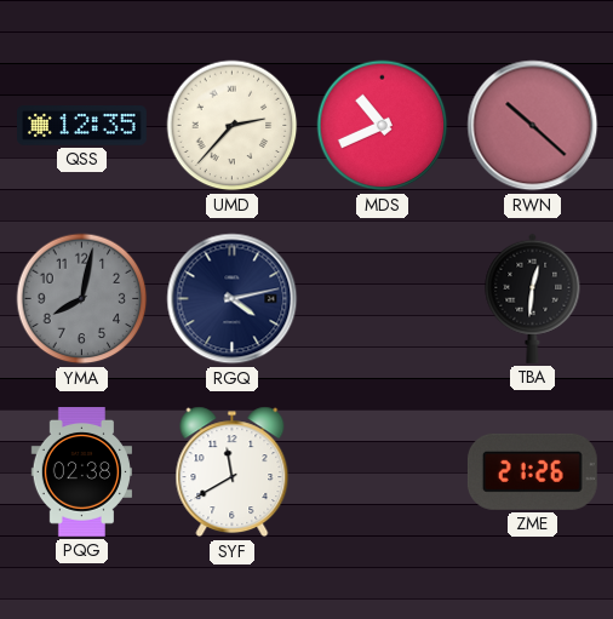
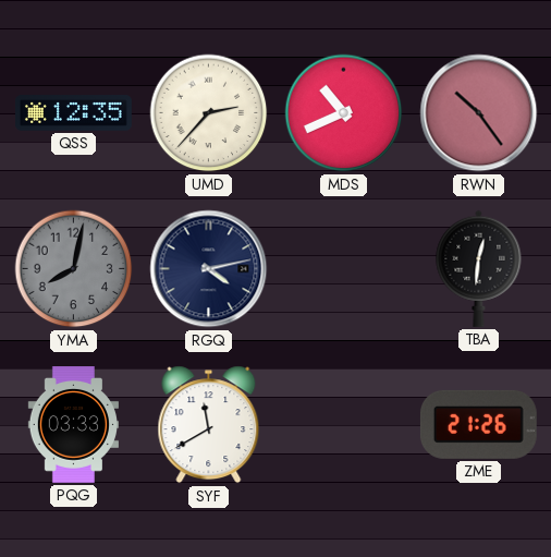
RWN: 10:22 -> 10:24
PQG: 02:38 -> 03:33
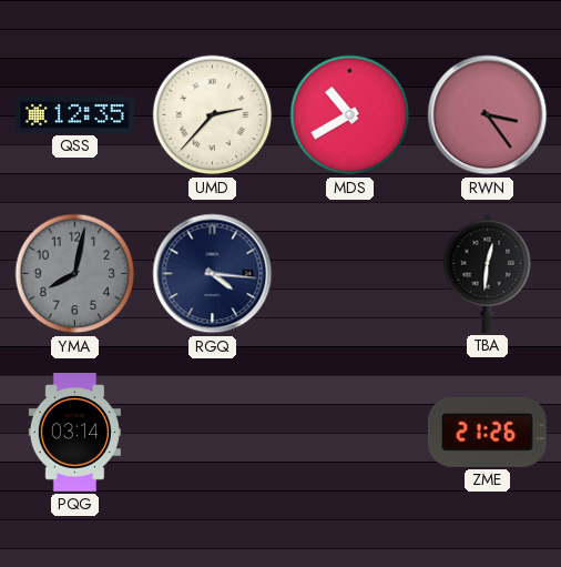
MDS: 10:41 -> 10:40
RWN: 10:24 -> 3:24
RGQ: 4:13 -> 4:16
PQG: 03:33 -> 03:14
SYF: 11:40 -> none
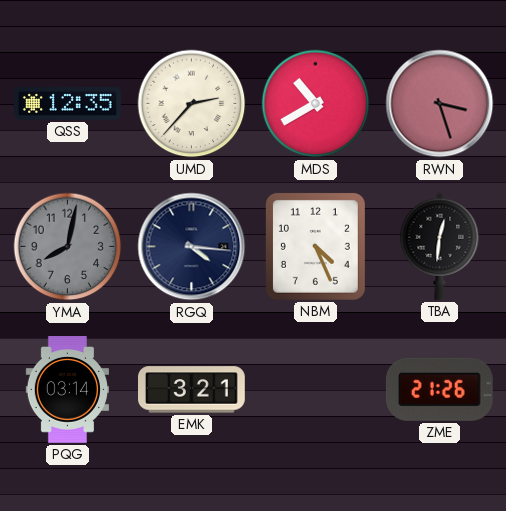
RWN: 3:24 -> 3:27
NBM: none -> 4:26
EMK: none -> 3:21
